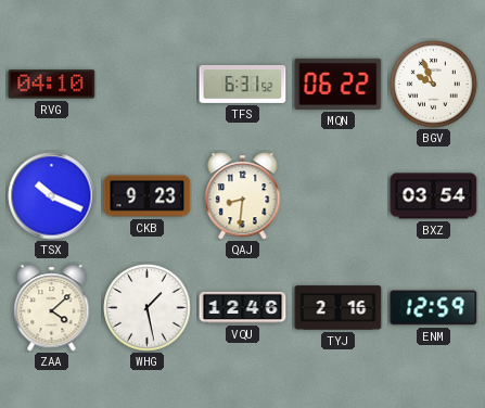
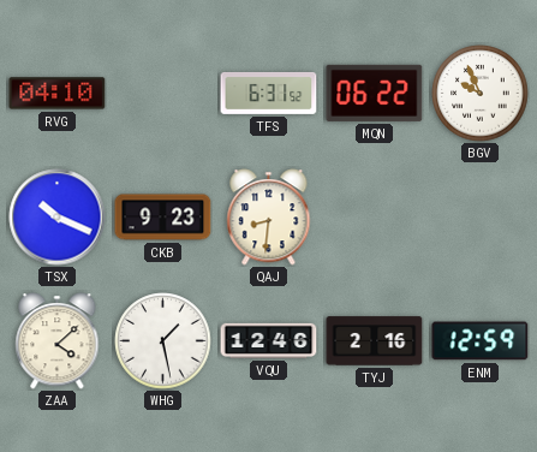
BXZ: 03:54 -> none
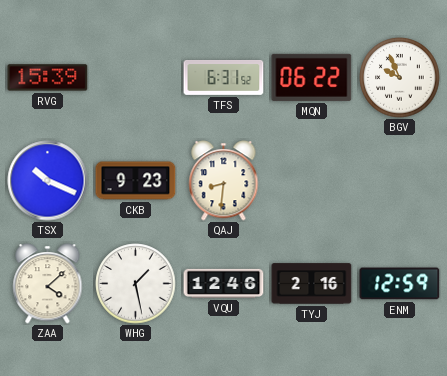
RVG: 04:10 -> 15:39
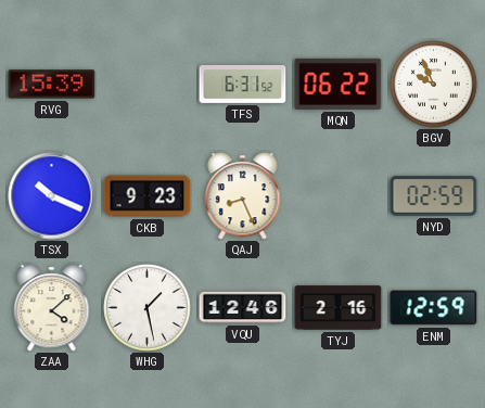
QAJ: 8:31 -> 8:26
NYD: none -> 02:59
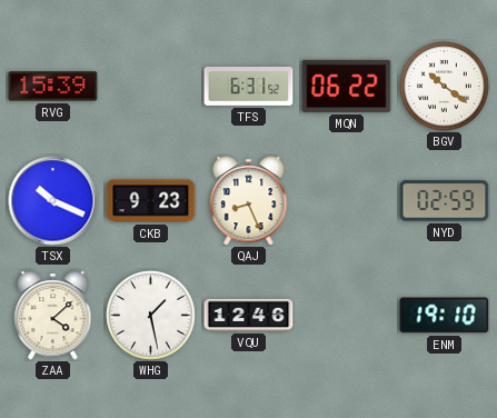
BGV: 9:56 -> 10:21
TYJ: 2:16 -> none
ENM: 12:59 -> 19:10
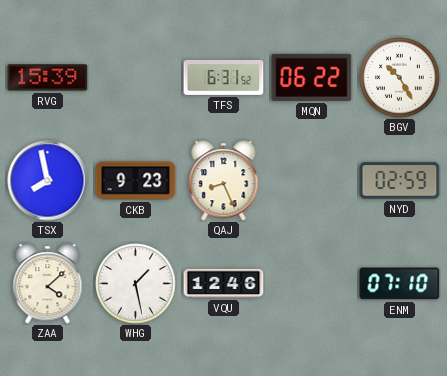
BGV: 10:21 -> 10:25
TSX: 10:19 -> 7:58
ENM: 19:10 -> 07:10
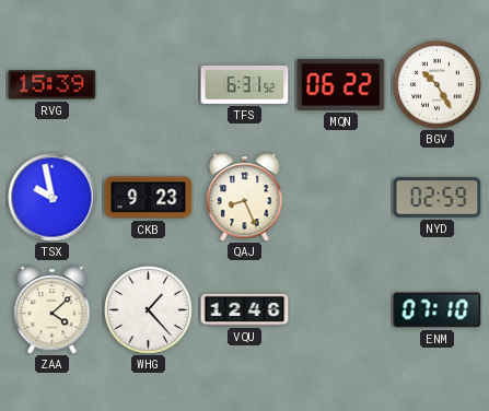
TSX: 7:58 -> 9:58
WHG: 1:28 -> 1:23
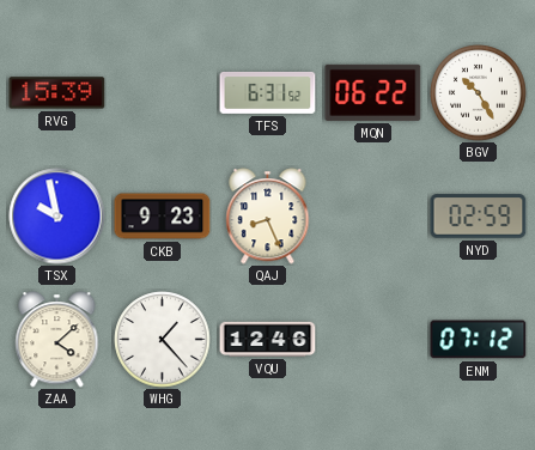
ENM: 07:10 -> 07:12
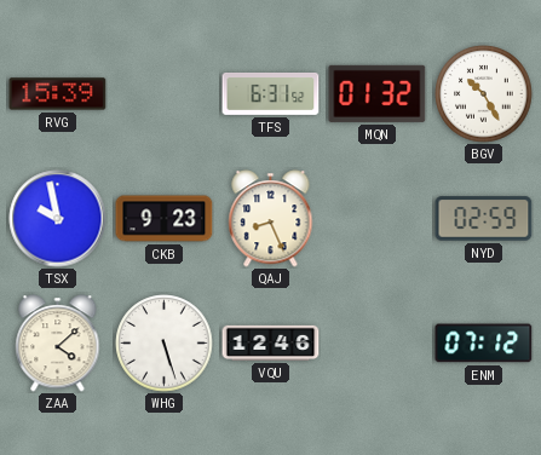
MQN: 06:22 -> 01:32
WHG: 1:23 -> 5:27
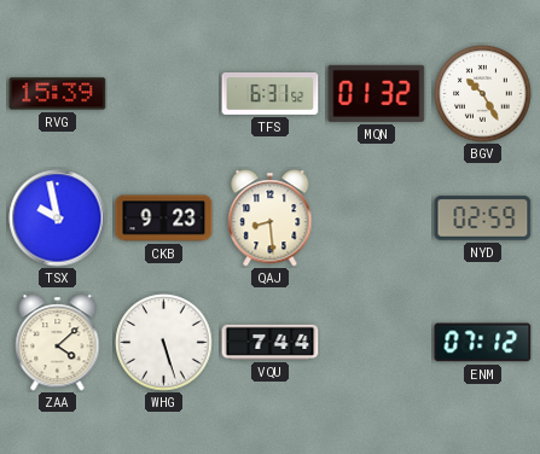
QAJ: 8:26 -> 8:29
VQU: 12:46 -> 7:44
